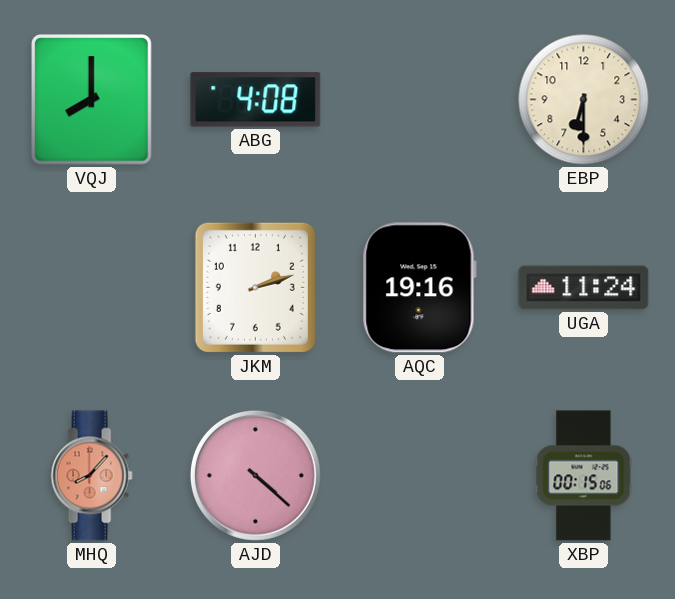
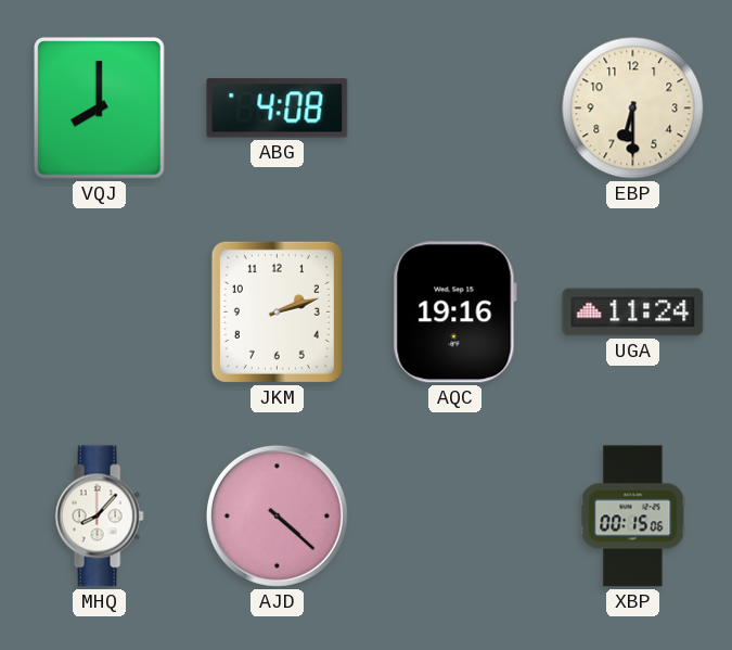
MHQ dial: salmon -> white
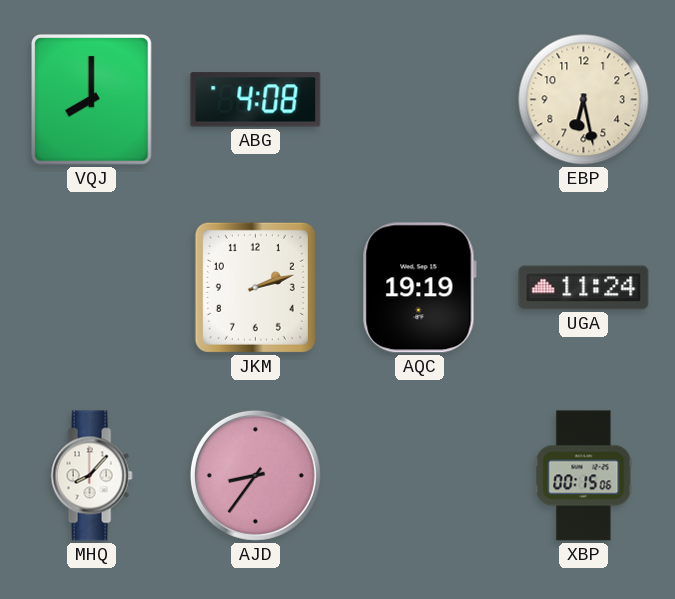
EBP: 6:30 -> 6:28
AQC: 19:16 -> 19:19
AJD: 4:22 -> 8:36
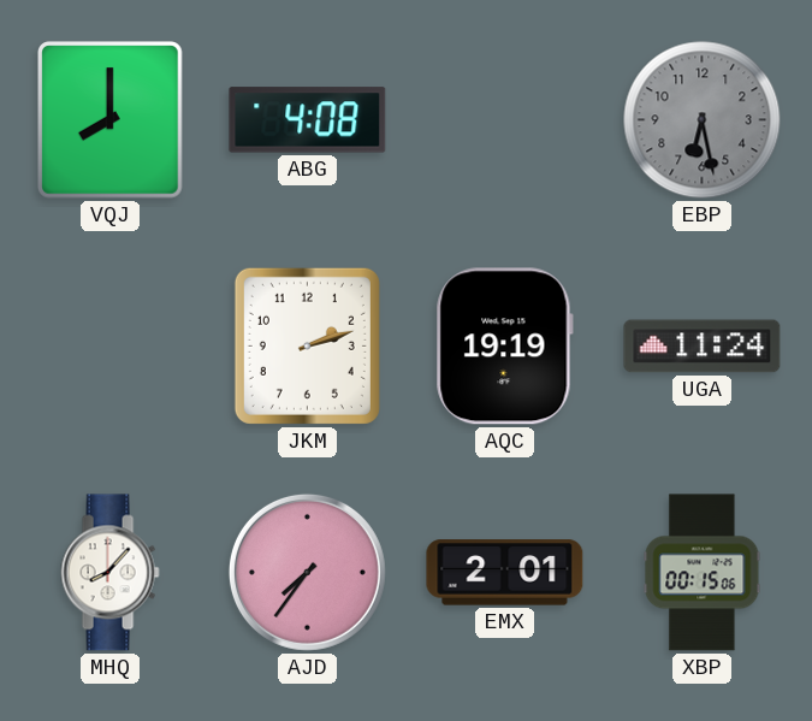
EBP dial: cream -> grey
AJD: 8:36 -> 7:36
EMX: none -> 2:01
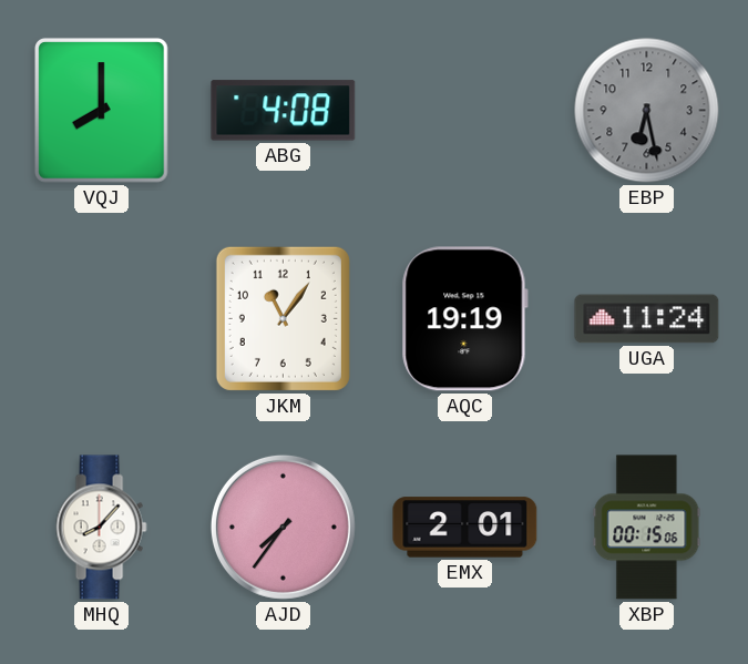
JKM: 2:12 -> 11:06
